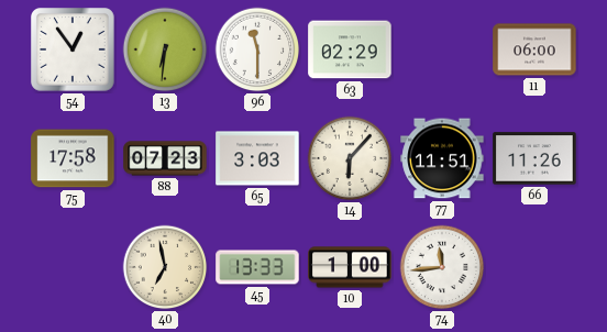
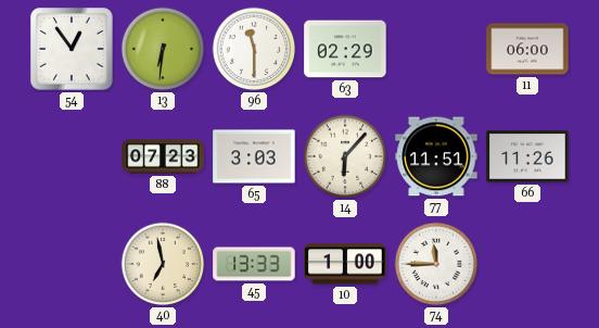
75: 17:58 -> none
74: 11:44 -> 11:45
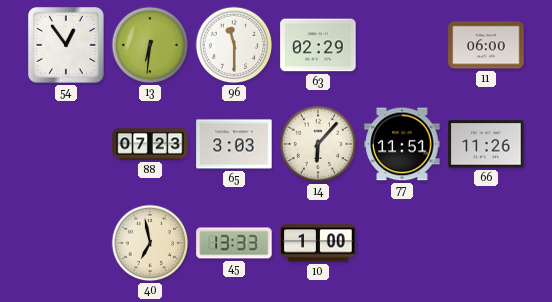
74: 11:45 -> none
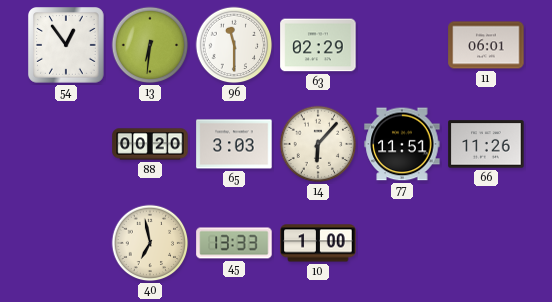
11: 06:00 -> 06:01
88: 07:23 -> 00:20
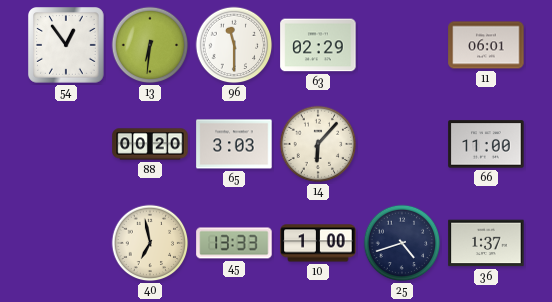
77: 11:51 -> none
66: 11:26 -> 11:00
25: none -> 4:42
36: none -> 1:37
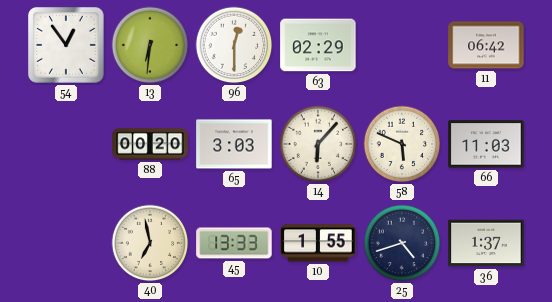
96: 11:30 -> 12:30
11: 06:01 -> 06:42
58: none -> 5:49
66: 11:00 -> 11:03
10: 1:00 -> 1:55
